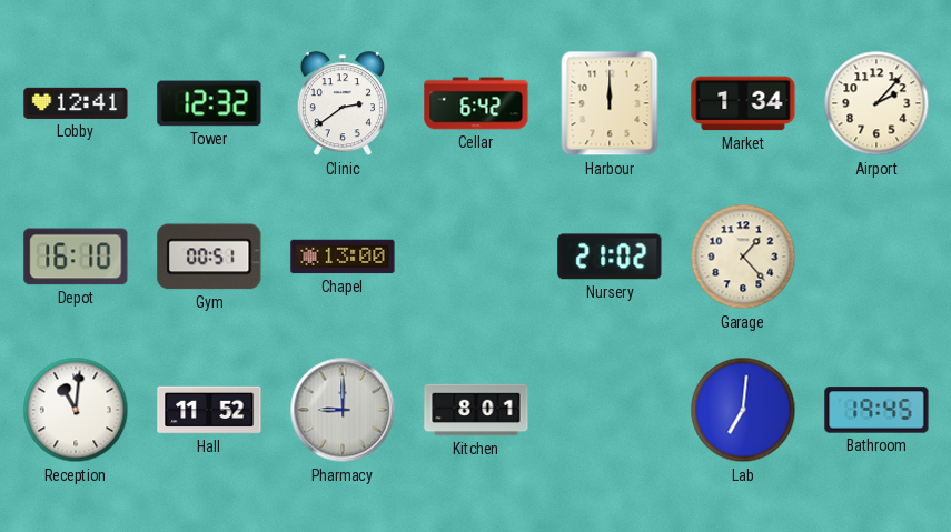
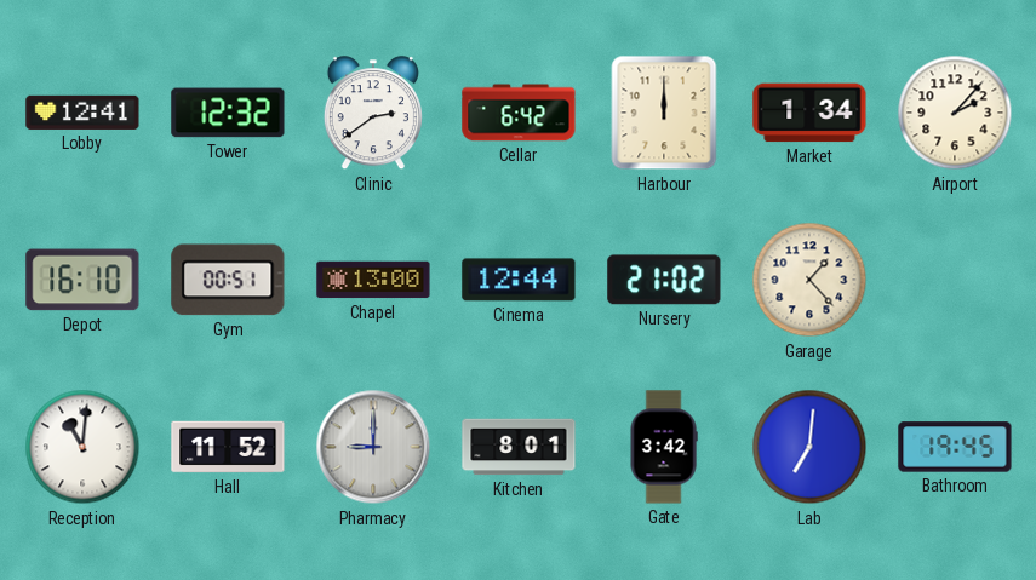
Cinema: none -> 12:44
Gate: none -> 3:42
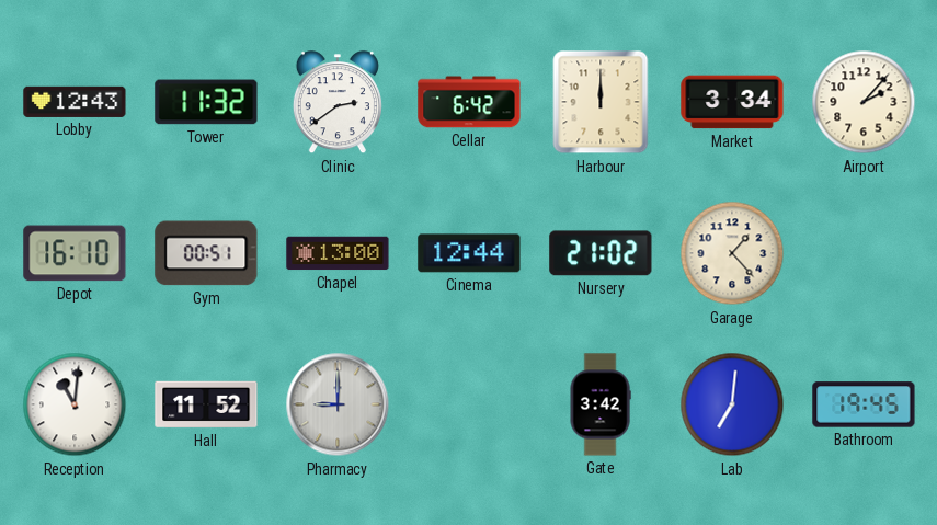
Lobby: 12:41 -> 12:43
Tower: 12:32 -> 11:32
Market: 1:34 -> 3:34
Kitchen: 8:01 -> none
